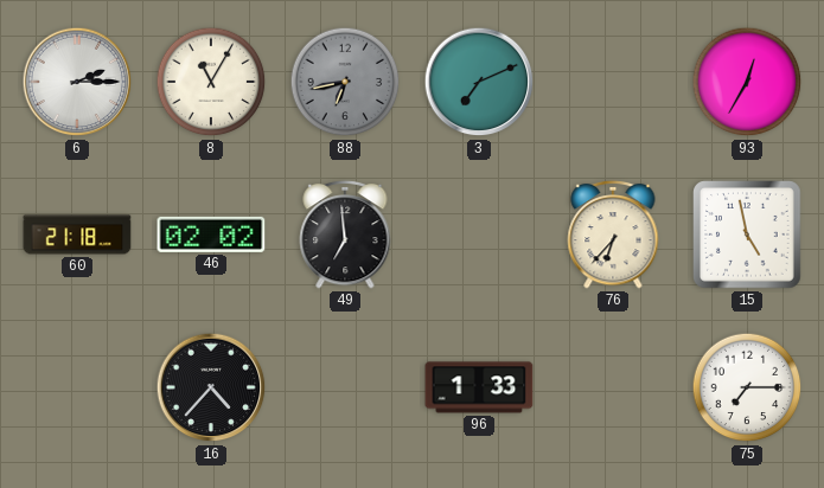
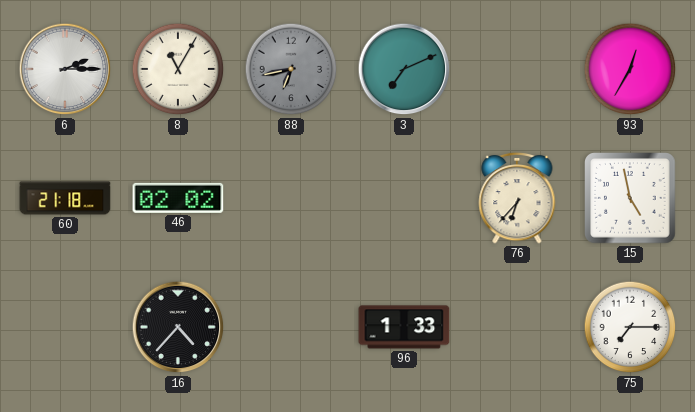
49: 6:59 -> none
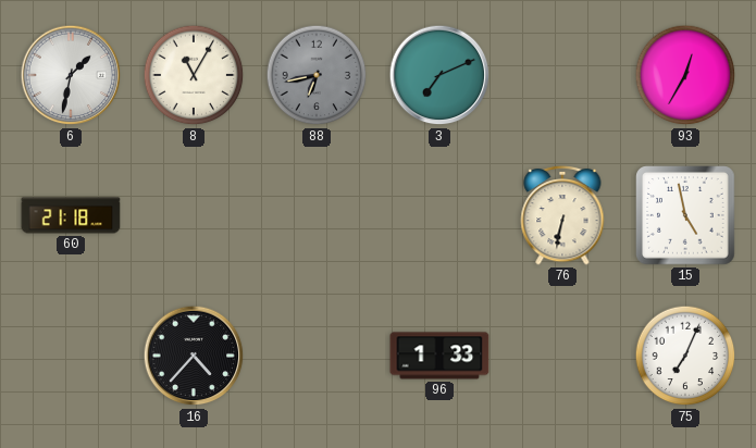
6: 2:15 -> 1:32
46: 02:02 -> none
76: 6:37 -> 6:32
75: 7:15 -> 7:04
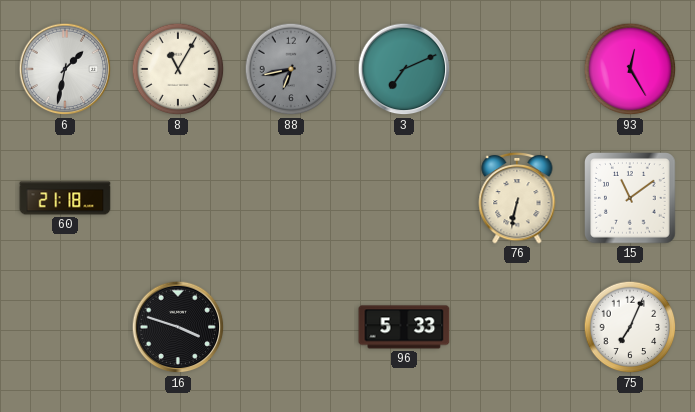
93: 12:35 -> 12:25
15: 4:58 -> 11:09
16: 4:37 -> 3:48
96: 1:33 -> 5:33
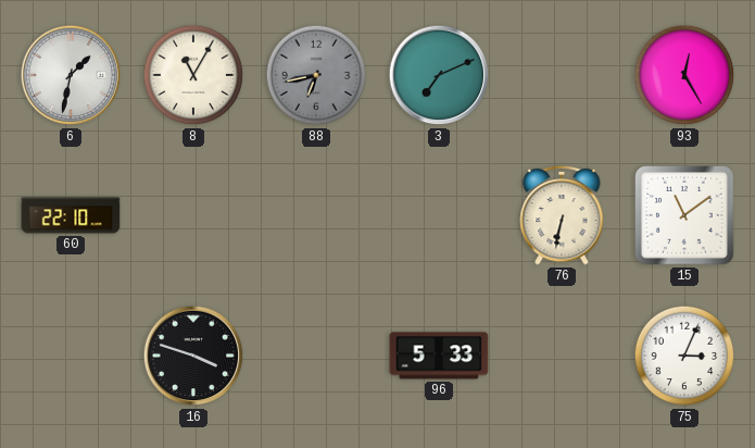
60: 21:18 -> 22:10
75: 7:04 -> 3:04
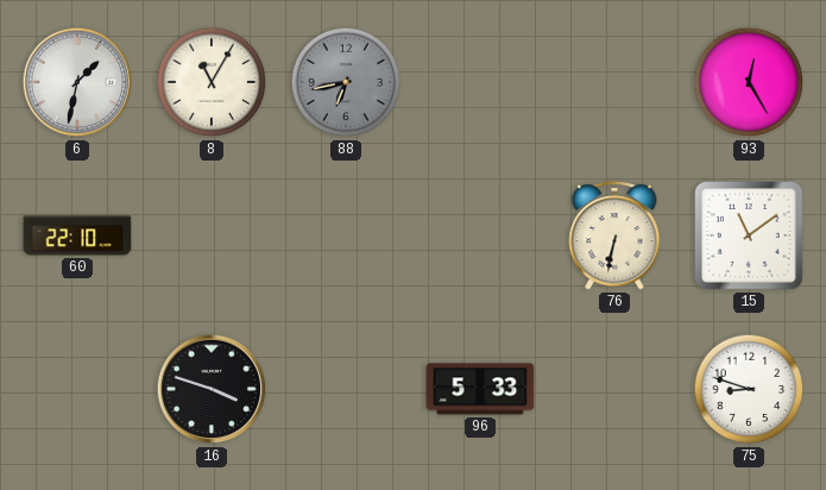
3: 7:11 -> none
75: 3:04 -> 8:48
